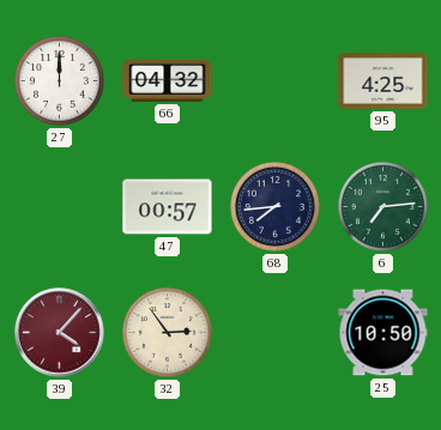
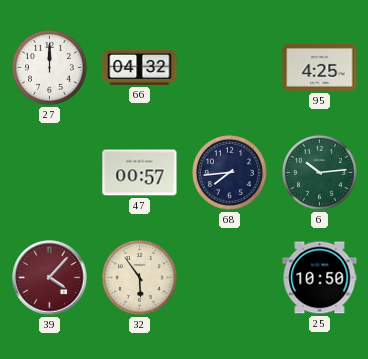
6: 7:14 -> 10:14
32: 2:54 -> 5:54
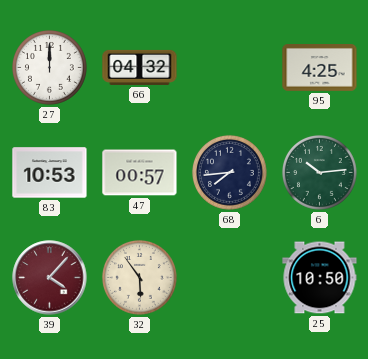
83: none -> 10:53
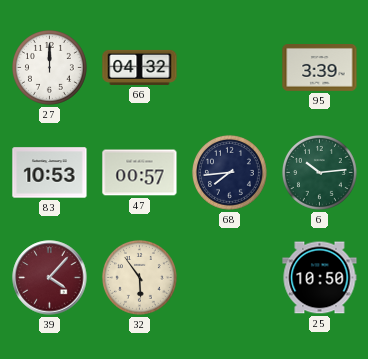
95: 4:25 -> 3:39
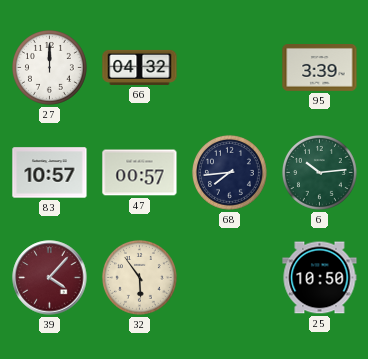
83: 10:53 -> 10:57
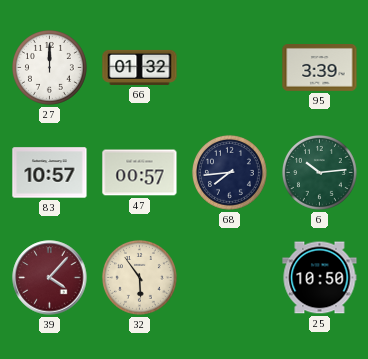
66: 04:32 -> 01:32
